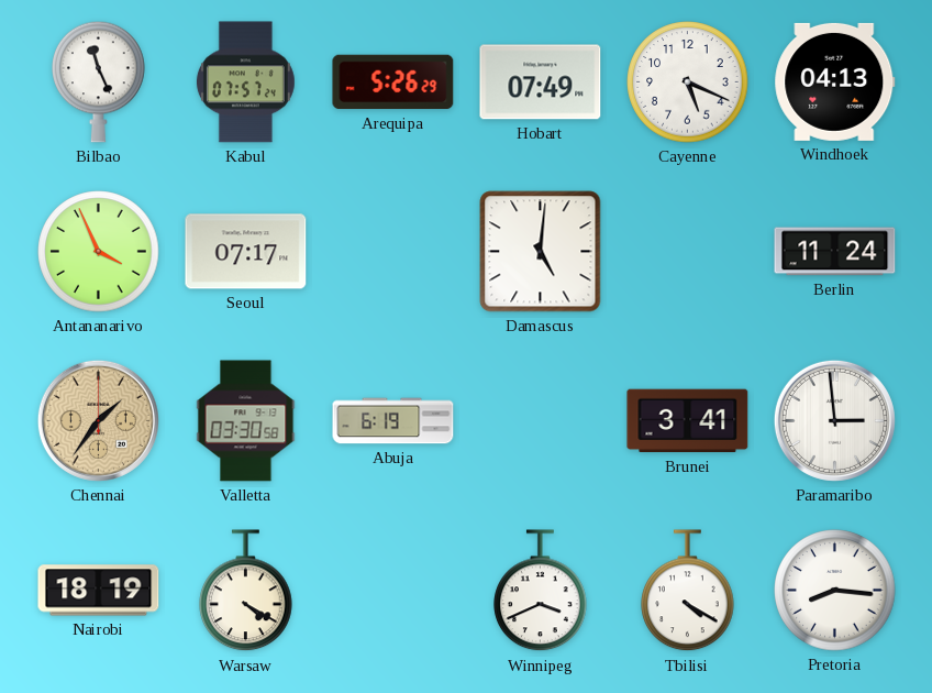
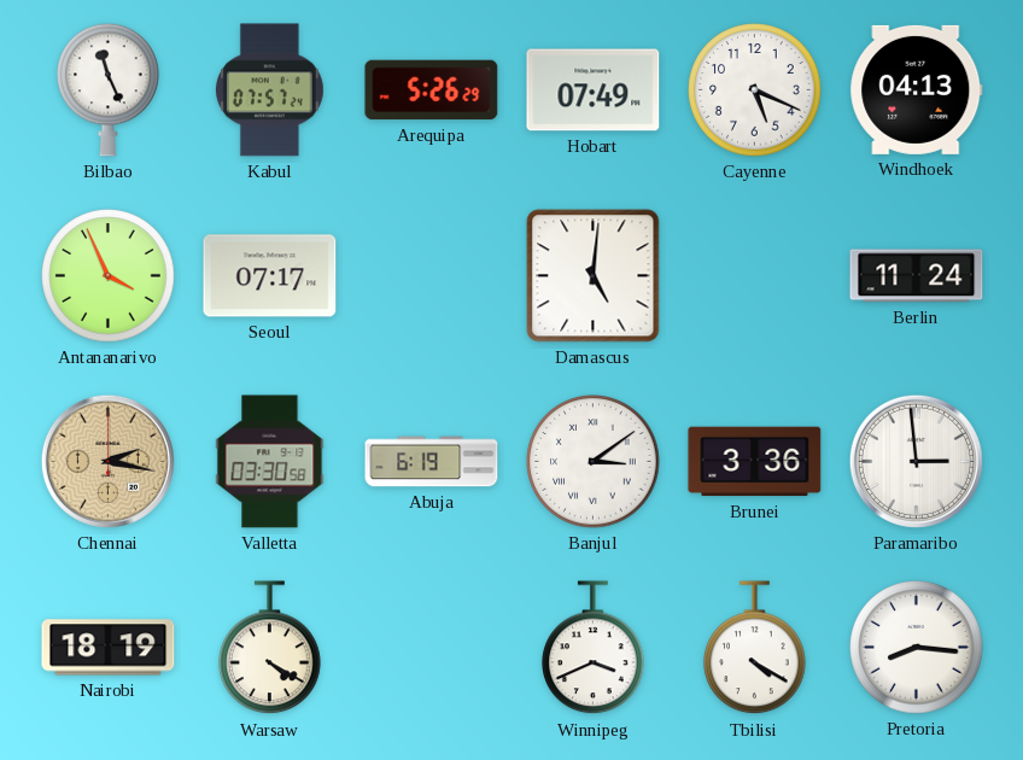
Chennai: 1:36 -> 2:17
Banjul: none -> 3:09
Brunei: 3:41 -> 3:36
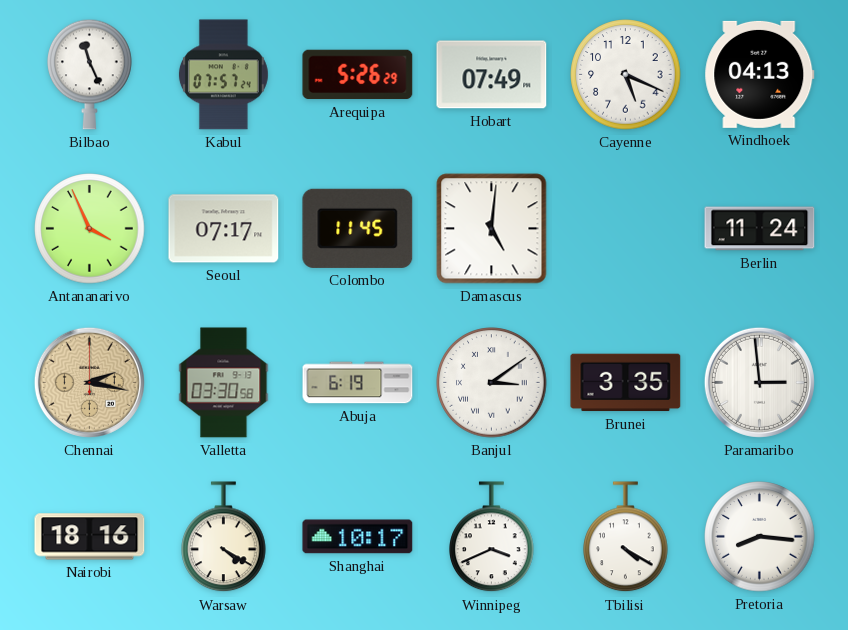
Colombo: none -> 11:45
Brunei: 3:36 -> 3:35
Nairobi: 18:19 -> 18:16
Shanghai: none -> 10:17
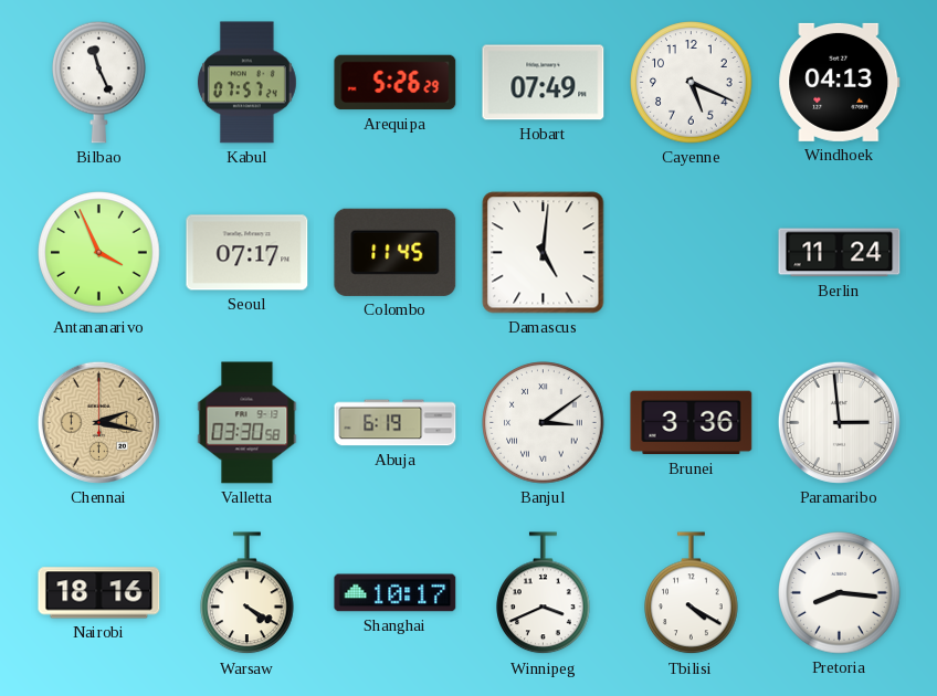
Brunei: 3:35 -> 3:36
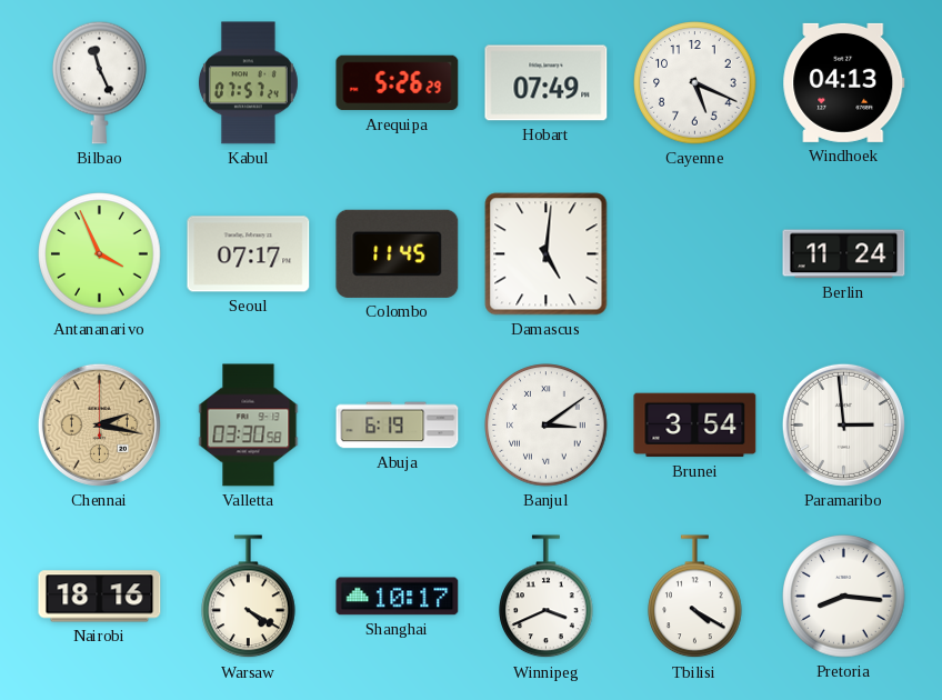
Brunei: 3:36 -> 3:54
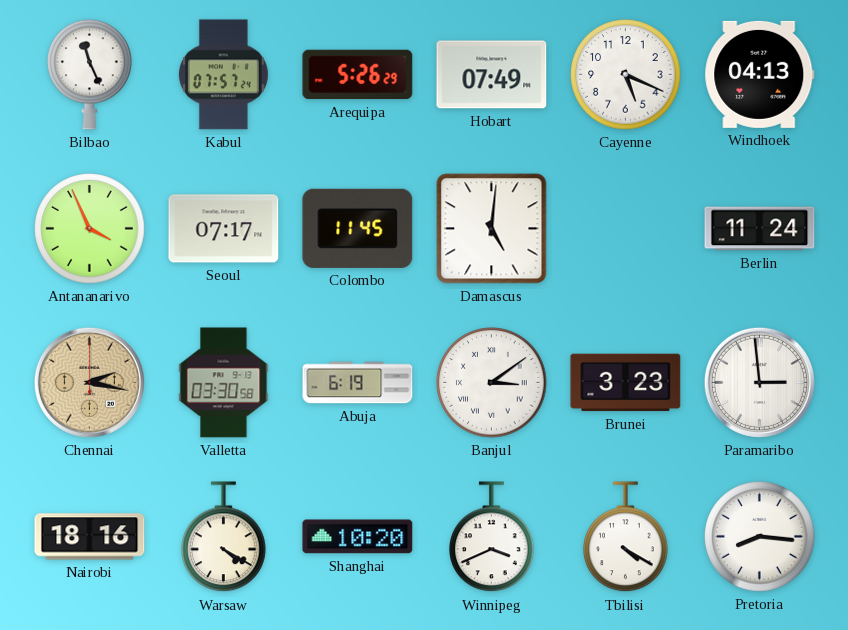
Brunei: 3:54 -> 3:23
Shanghai: 10:17 -> 10:20
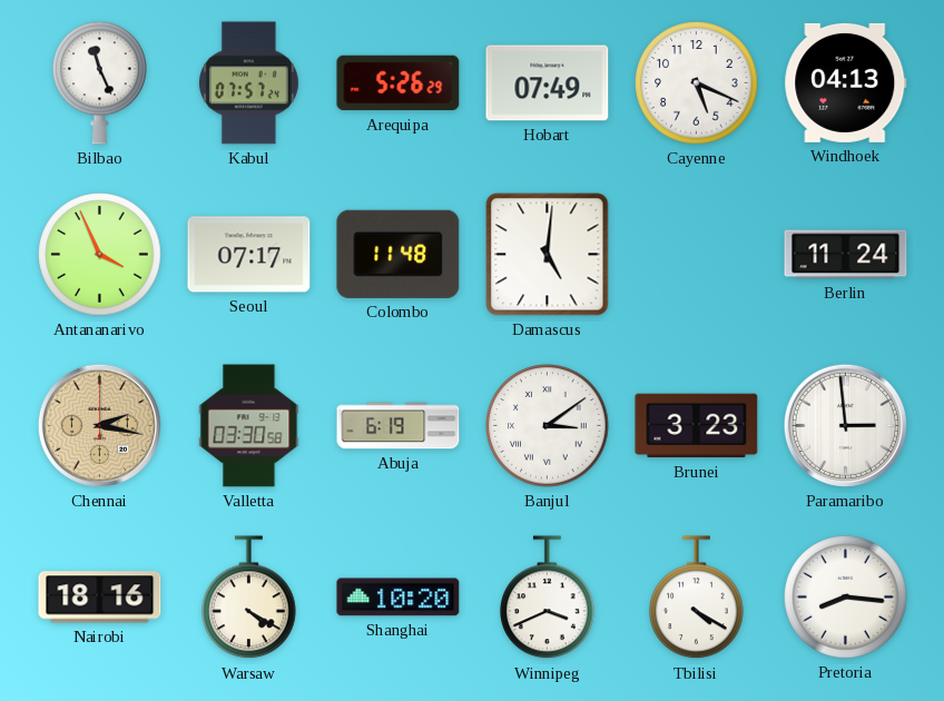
Colombo: 11:45 -> 11:48
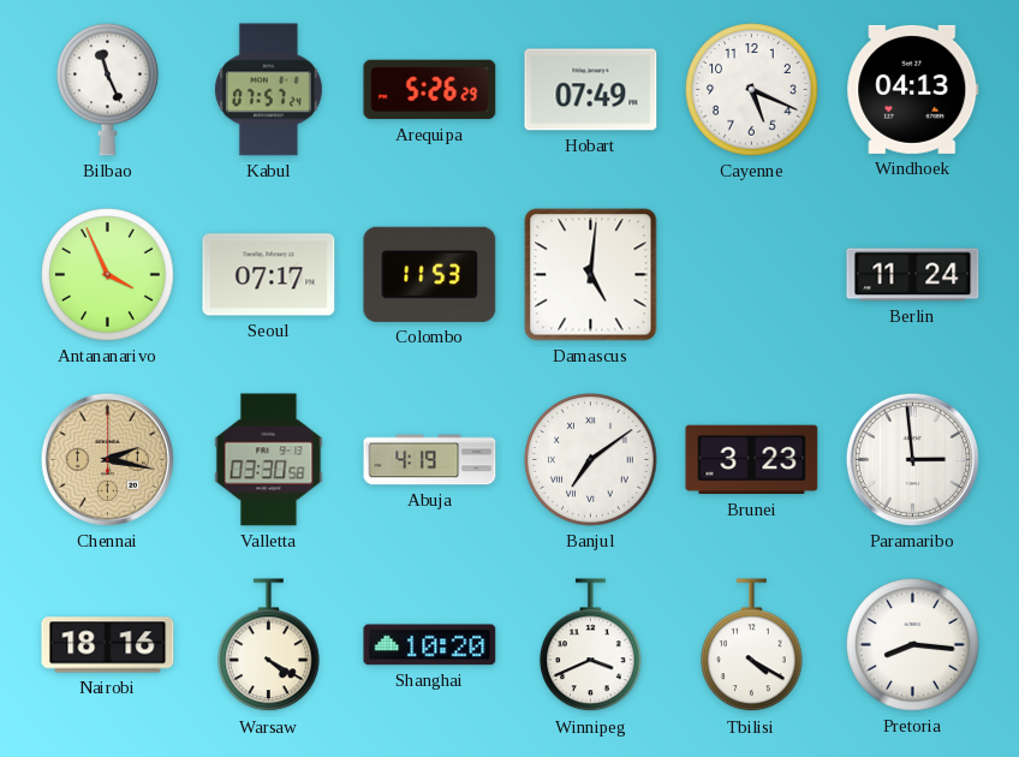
Colombo: 11:48 -> 11:53
Abuja: 6:19 -> 4:19
Banjul: 3:09 -> 7:09
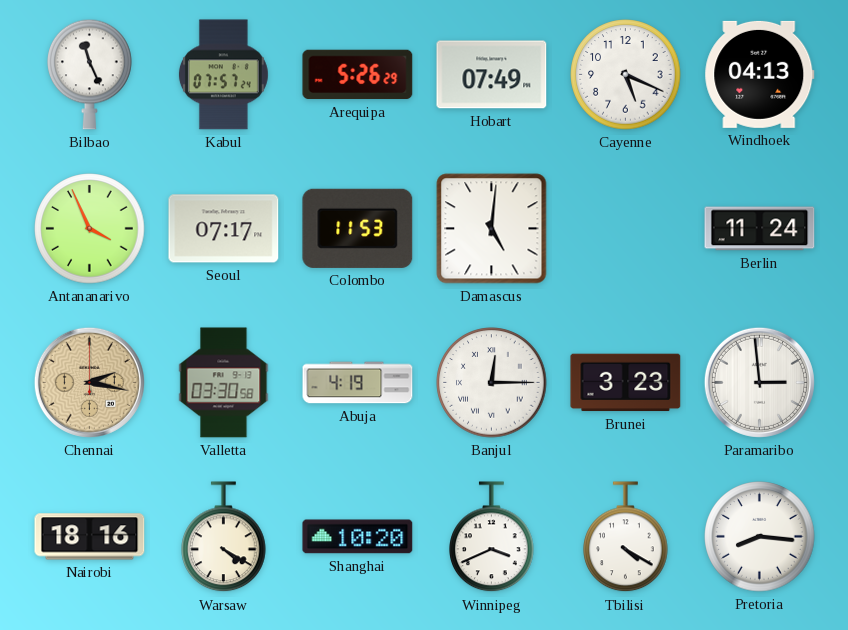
Banjul: 7:09 -> 12:15
